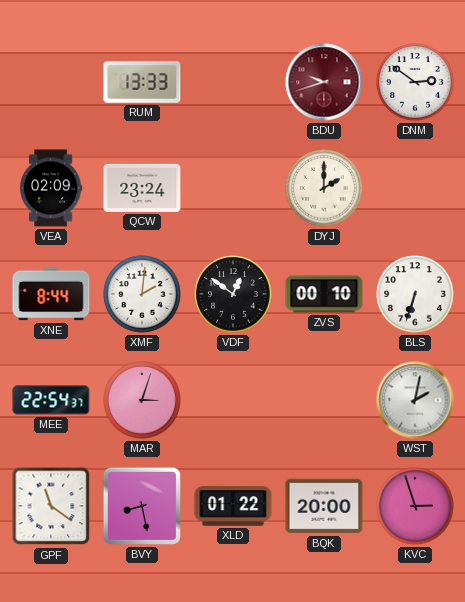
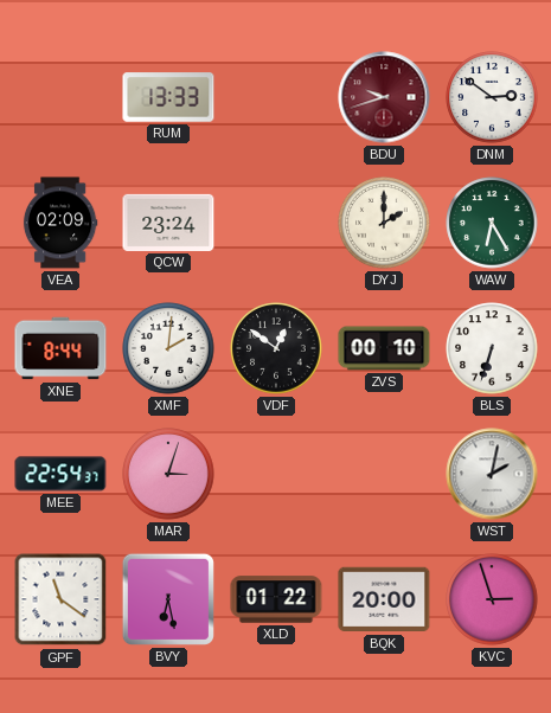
WAW: none -> 6:25
BVY: 8:28 -> 6:28
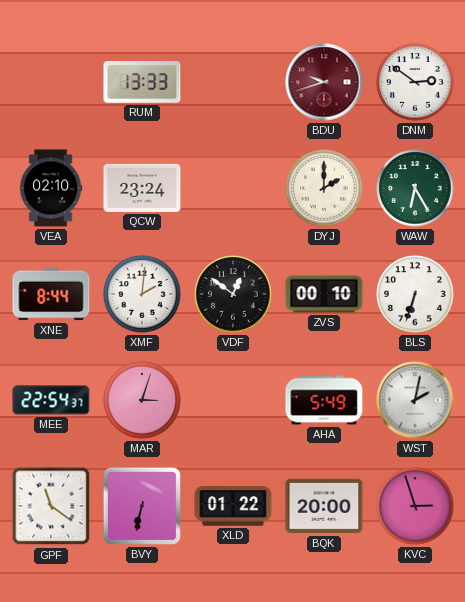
VEA: 02:09 -> 02:10
AHA: none -> 5:49
BVY: 6:28 -> 6:32
